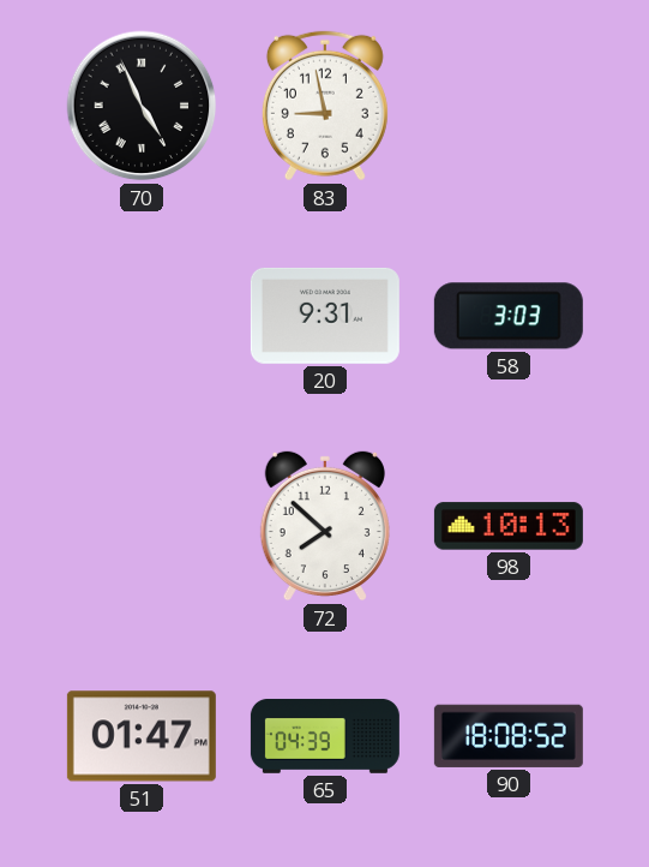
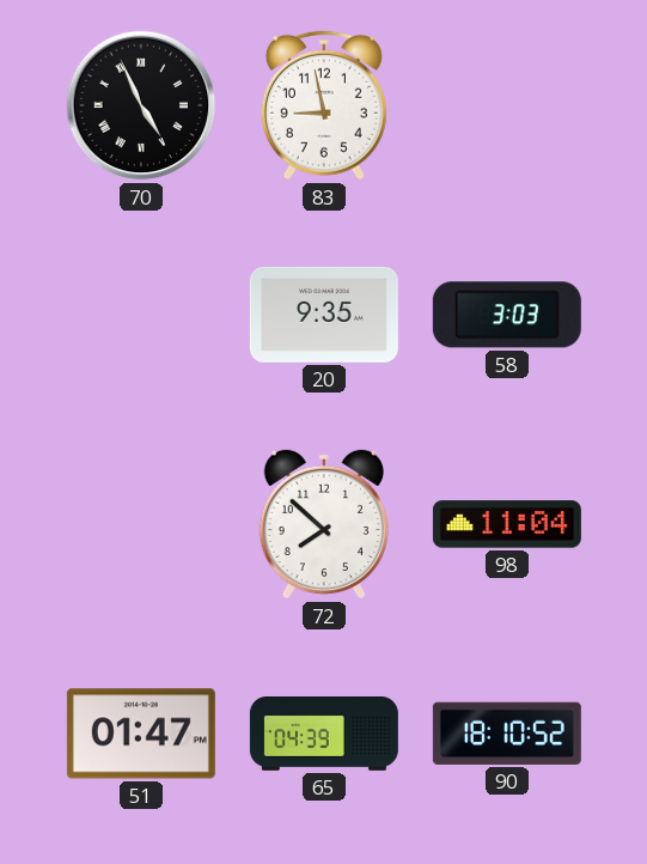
20: 9:31 -> 9:35
98: 10:13 -> 11:04
90: 18:08 -> 18:10
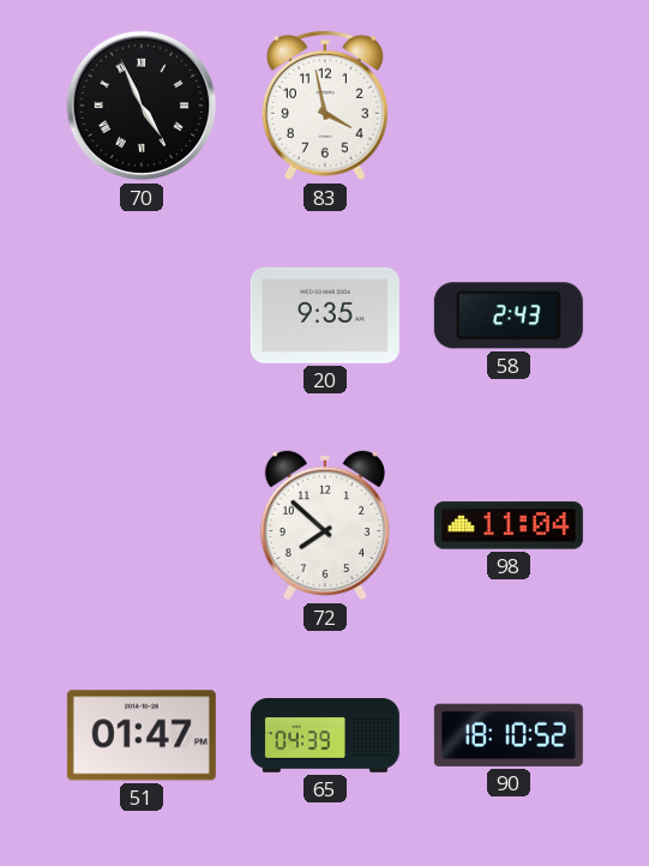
83: 8:58 -> 3:58
58: 3:03 -> 2:43
